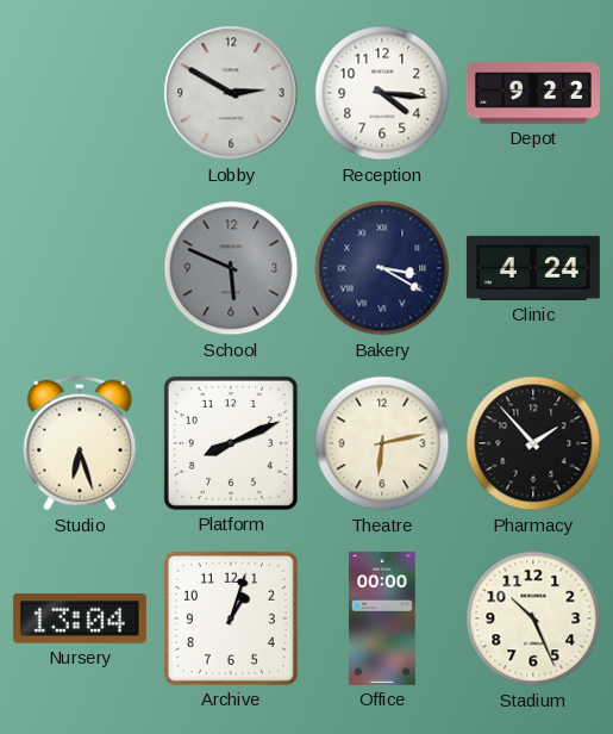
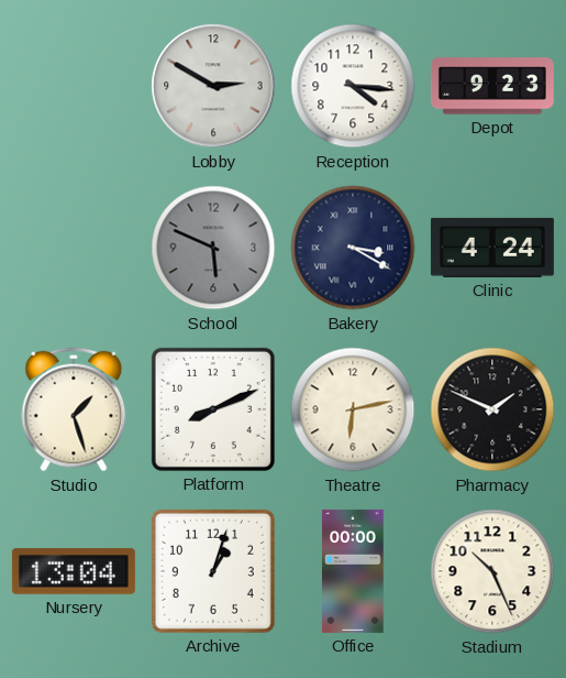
Depot: 9:22 -> 9:23
Studio: 6:27 -> 1:27
Pharmacy: 1:53 -> 1:49
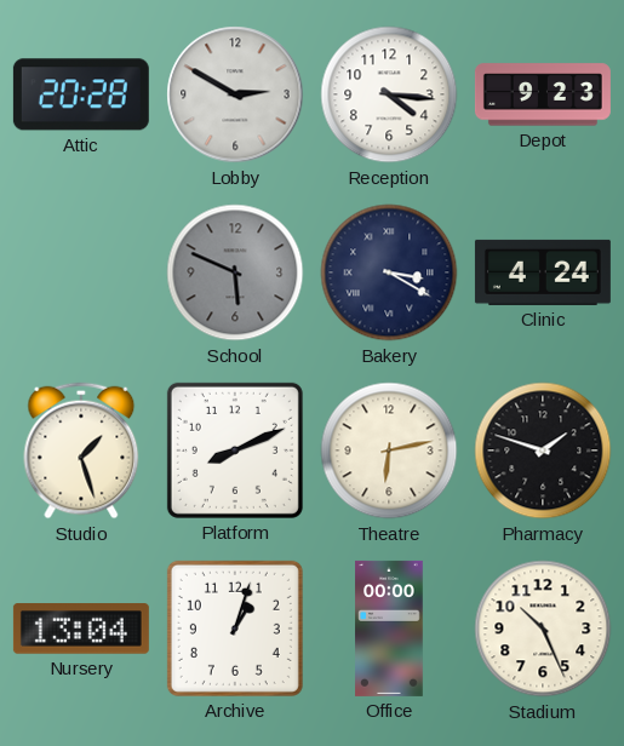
Attic: none -> 20:28
Pharmacy: 1:49 -> 1:48
